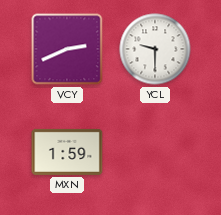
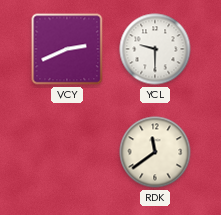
MXN: 1:59 -> none
RDK: none -> 11:39
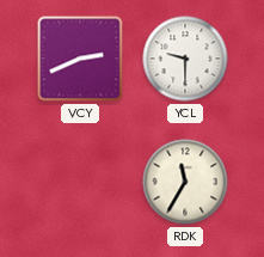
RDK: 11:39 -> 11:35
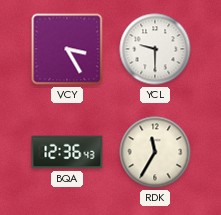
VCY: 2:41 -> 3:25
BQA: none -> 12:36
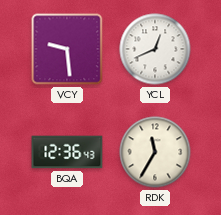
VCY: 3:25 -> 9:29
YCL: 9:30 -> 12:41
